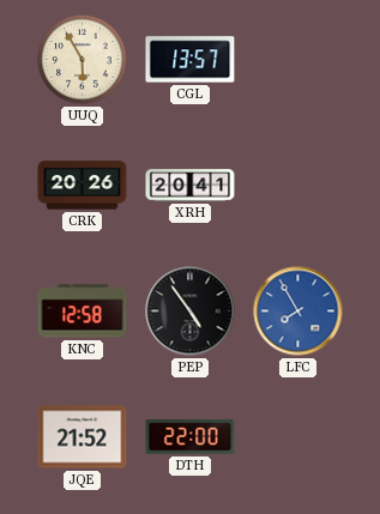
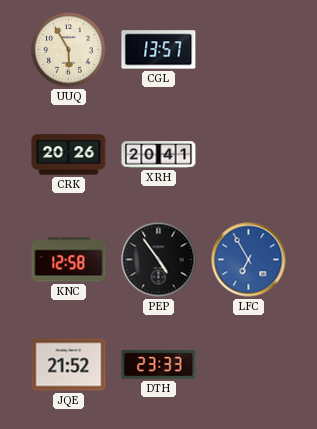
LFC: 7:55 -> 6:55
DTH: 22:00 -> 23:33
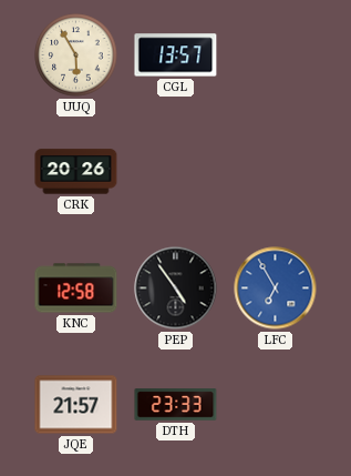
XRH: 20:41 -> none
JQE: 21:52 -> 21:57
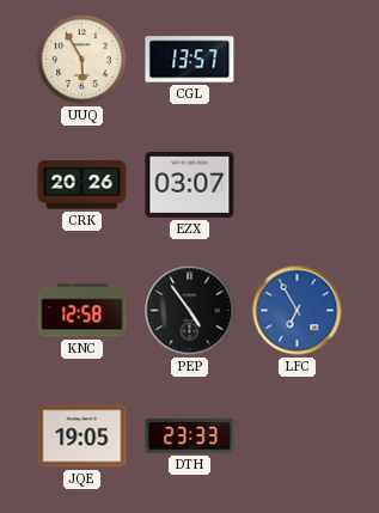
EZX: none -> 03:07
JQE: 21:57 -> 19:05
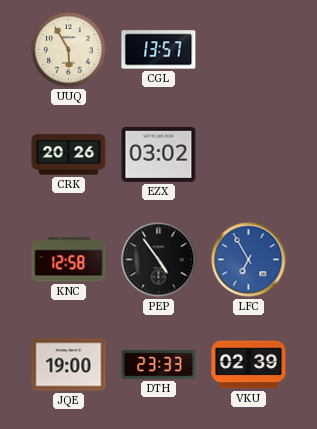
EZX: 03:07 -> 03:02
JQE: 19:05 -> 19:00
VKU: none -> 02:39
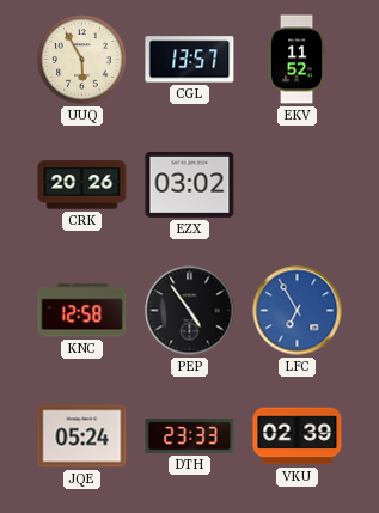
EKV: none -> 11:52
JQE: 19:00 -> 05:24
